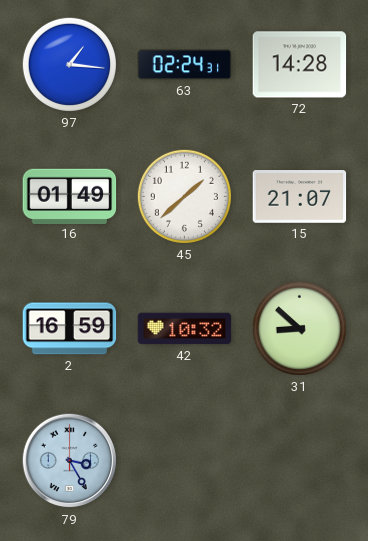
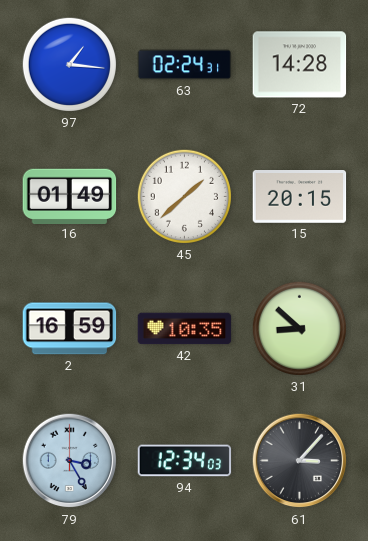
15: 21:07 -> 20:15
42: 10:32 -> 10:35
94: none -> 12:34
61: none -> 3:07
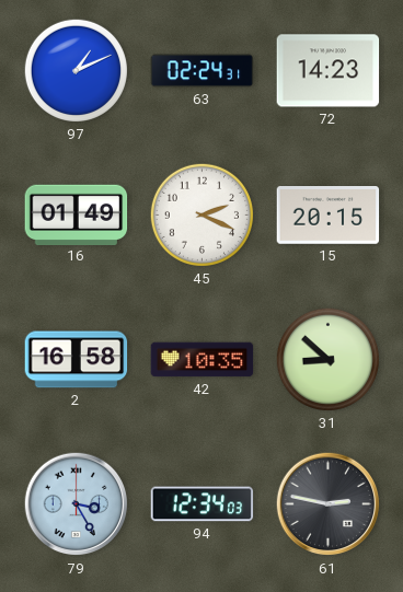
97: 1:16 -> 1:11
72: 14:28 -> 14:23
45: 1:38 -> 2:19
2: 16:59 -> 16:58
61: 3:07 -> 2:47
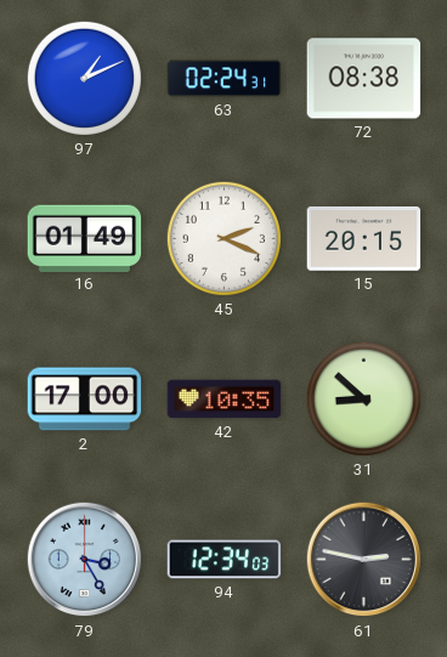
72: 14:23 -> 08:38
2: 16:58 -> 17:00
